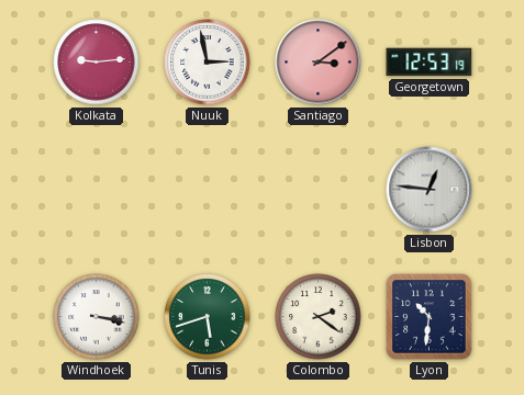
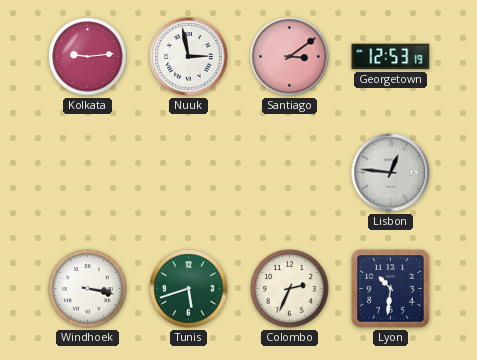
Colombo: 2:21 -> 2:34
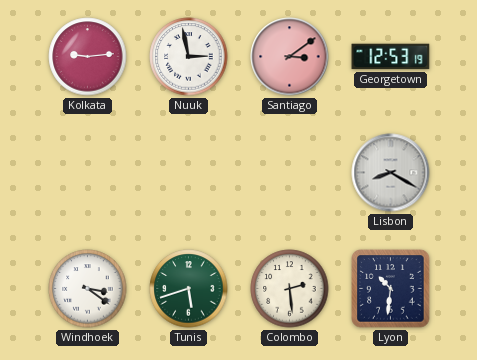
Lisbon: 12:46 -> 8:20
Windhoek: 3:17 -> 3:21
Colombo: 2:34 -> 2:29
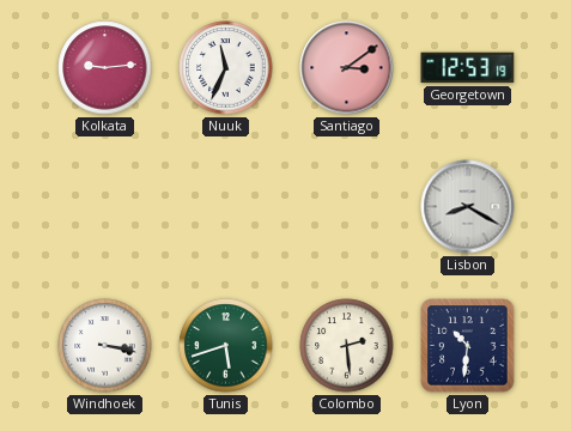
Nuuk: 2:58 -> 11:34
Windhoek: 3:21 -> 3:17
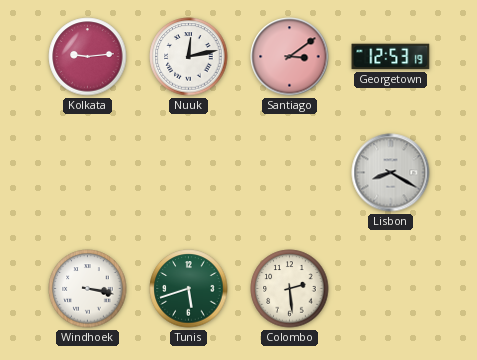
Nuuk: 11:34 -> 12:13
Lyon: 10:31 -> none
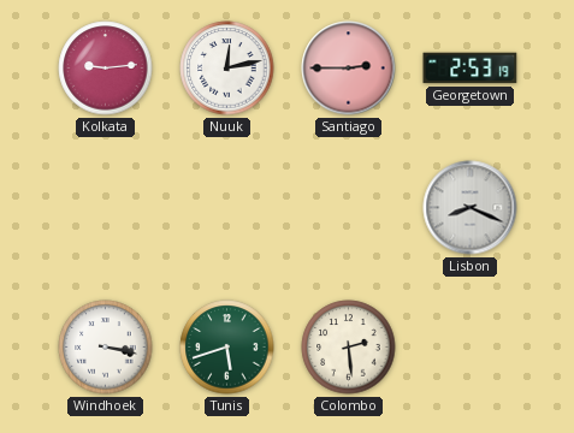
Santiago: 3:09 -> 2:45
Georgetown: 12:53 -> 2:53
Lisbon: 8:20 -> 8:19
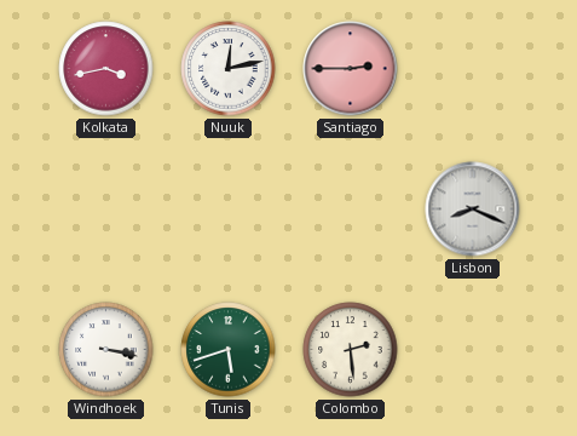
Kolkata: 9:14 -> 3:43
Georgetown: 2:53 -> none
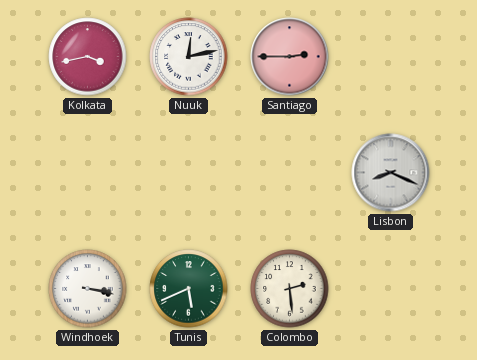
Tunis: 5:42 -> 5:41
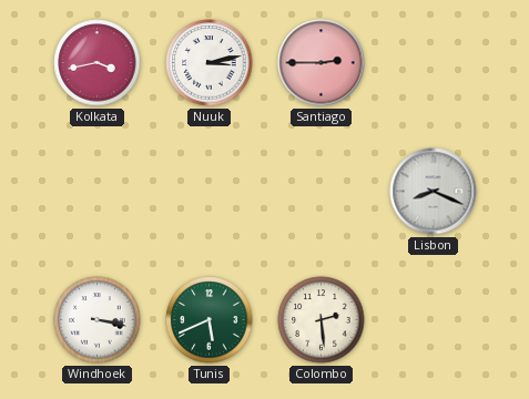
Nuuk: 12:13 -> 3:13
